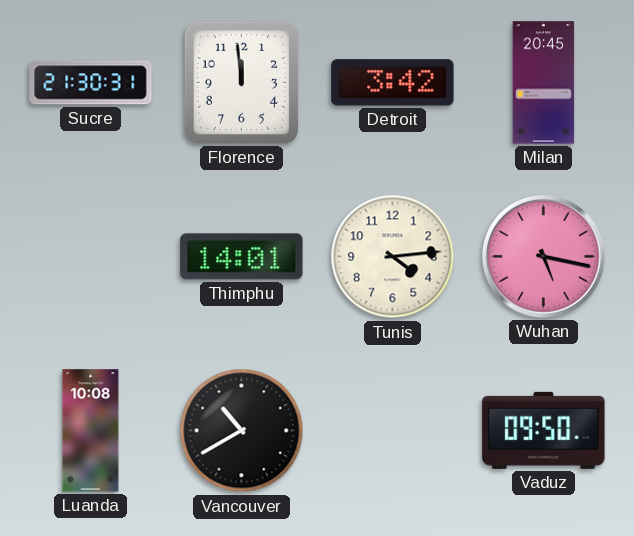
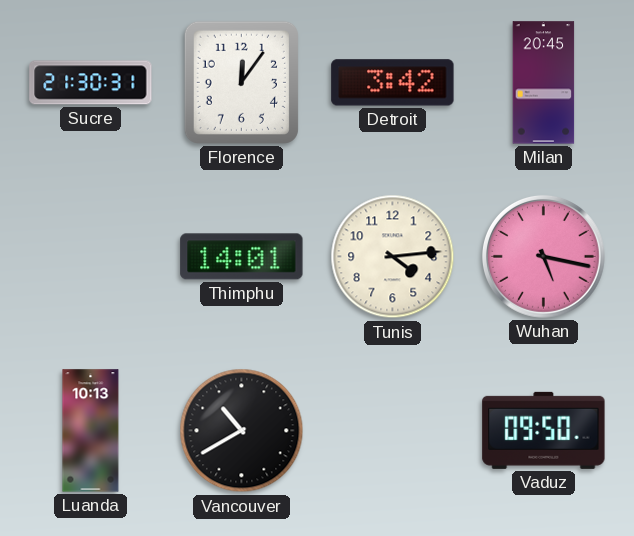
Florence: 11:59 -> 12:06
Luanda: 10:08 -> 10:13
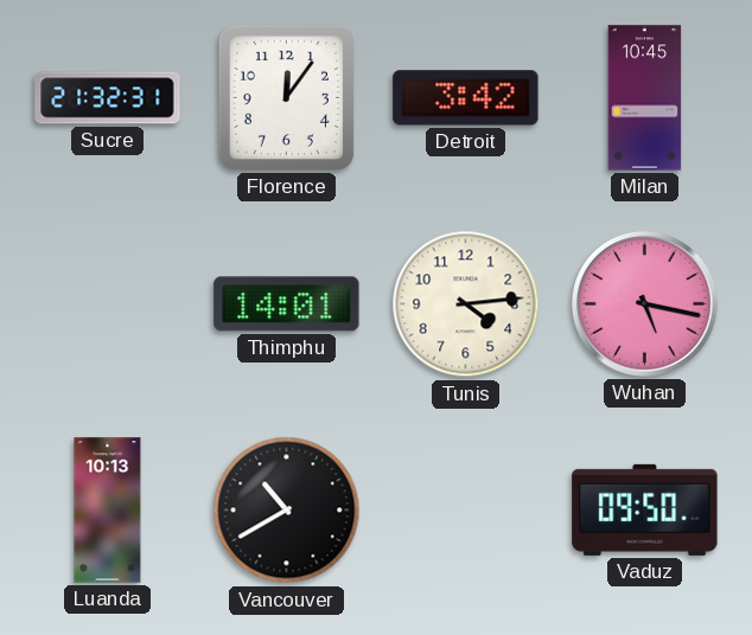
Sucre: 21:30 -> 21:32
Milan: 20:45 -> 10:45
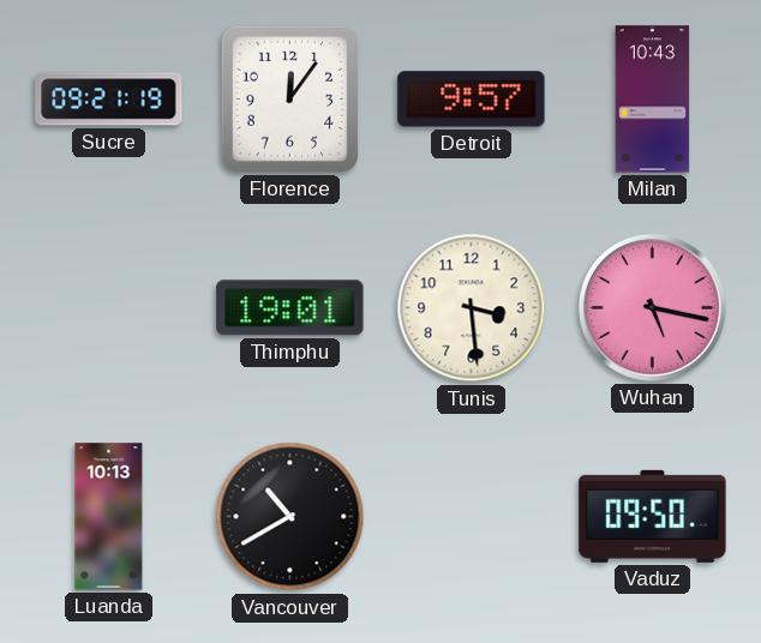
Sucre: 21:32 -> 09:21
Detroit: 3:42 -> 9:57
Milan: 10:45 -> 10:43
Thimphu: 14:01 -> 19:01
Tunis: 4:14 -> 3:29
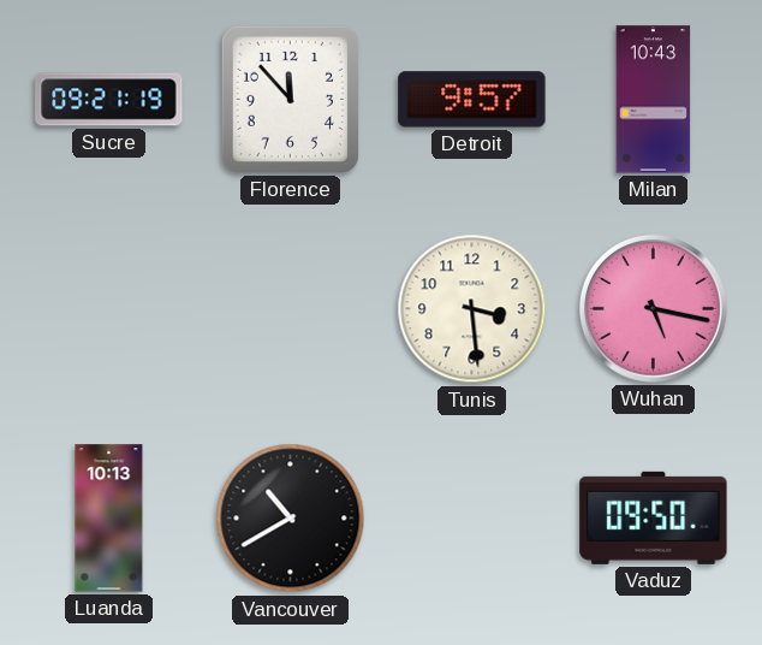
Florence: 12:06 -> 11:53
Thimphu: 19:01 -> none
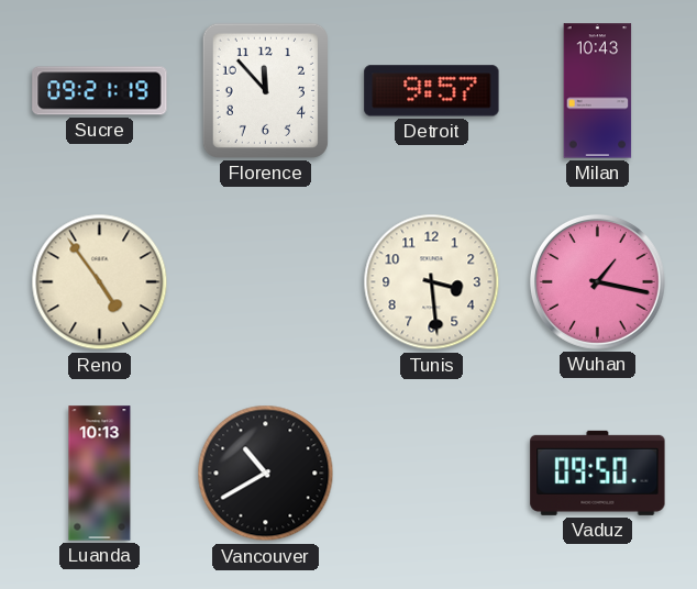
Reno: none -> 4:54
Wuhan: 5:17 -> 1:17
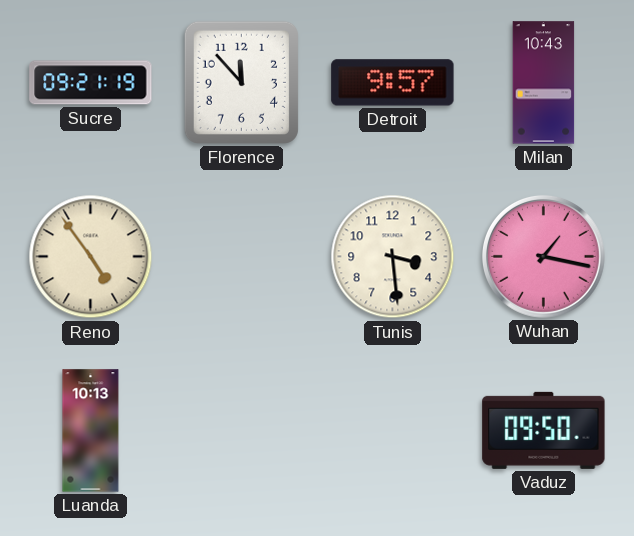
Vancouver: 10:40 -> none
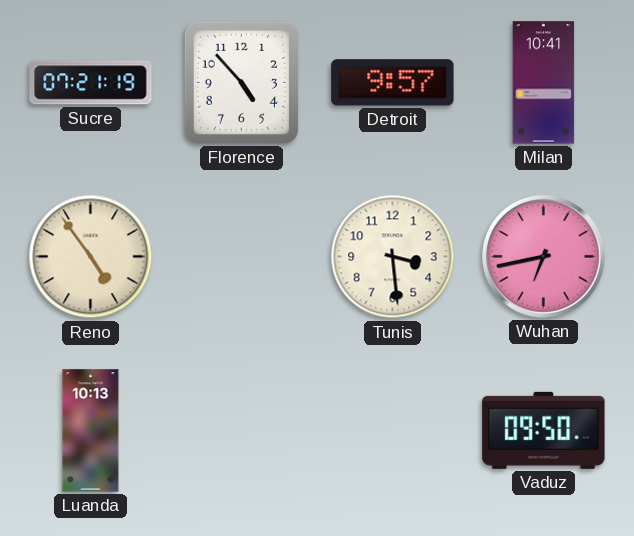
Sucre: 09:21 -> 07:21
Florence: 11:53 -> 4:53
Milan: 10:43 -> 10:41
Wuhan: 1:17 -> 6:43
